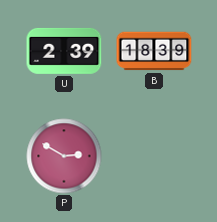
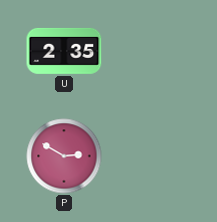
U: 2:39 -> 2:35
B: 18:39 -> none
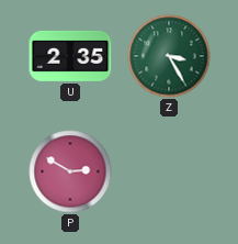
Z: none -> 3:25
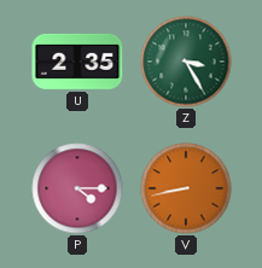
P: 2:50 -> 4:15
V: none -> 8:43
